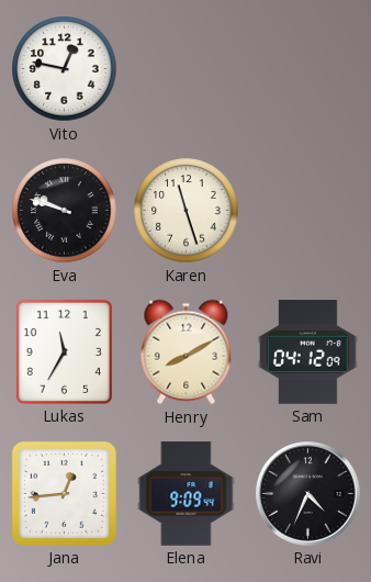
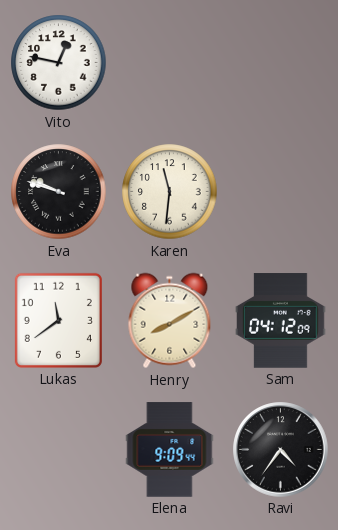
Karen: 11:27 -> 11:31
Lukas: 11:35 -> 11:39
Jana: 12:44 -> none
Ravi: 4:34 -> 4:36
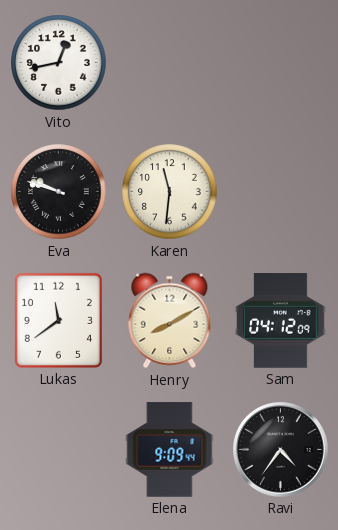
Vito: 12:47 -> 12:43
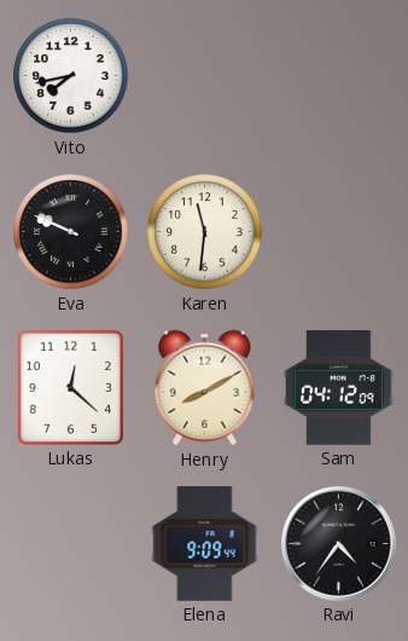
Vito: 12:43 -> 7:43
Eva: 9:48 -> 9:49
Lukas: 11:39 -> 12:22
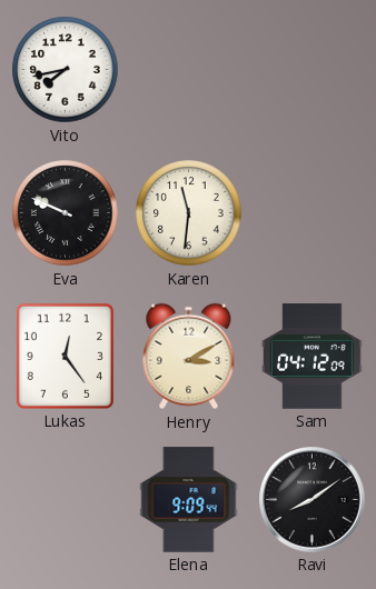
Lukas: 12:22 -> 12:24
Henry: 8:10 -> 3:10
Ravi: 4:36 -> 8:09
